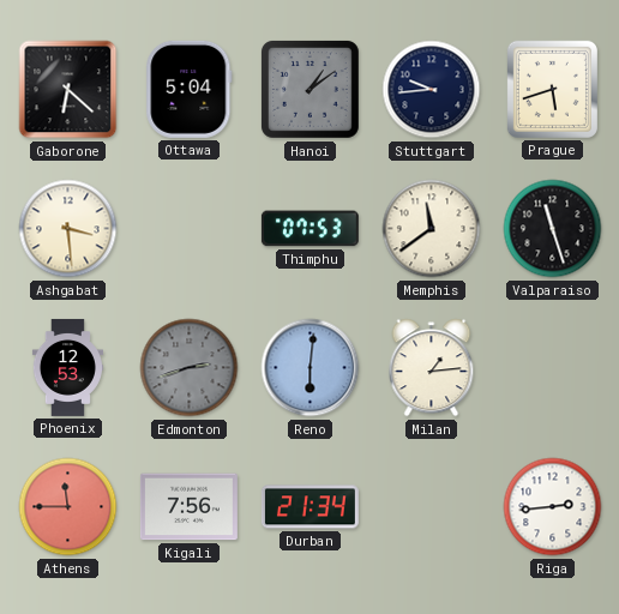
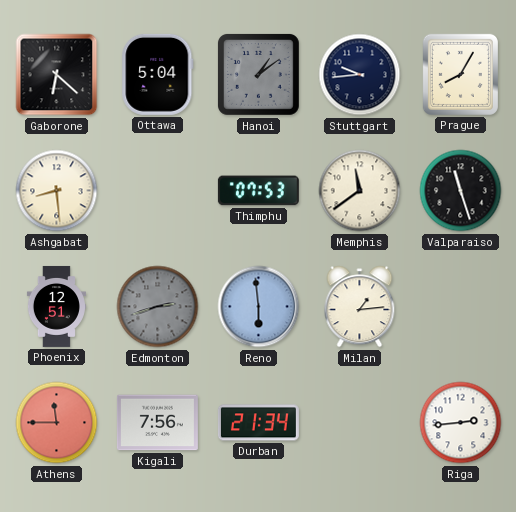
Prague: 5:42 -> 8:05
Ashgabat: 3:29 -> 8:29
Phoenix: 12:53 -> 12:51
Reno: 6:01 -> 5:59
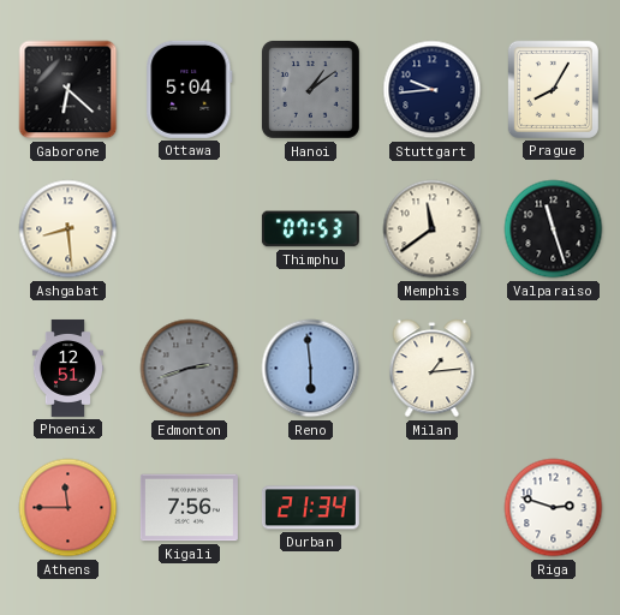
Riga: 2:44 -> 2:48
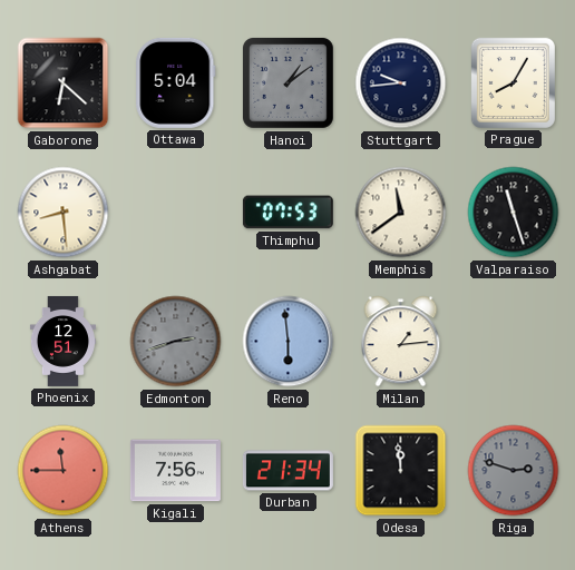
Odesa: none -> 11:59
Riga dial: white -> grey
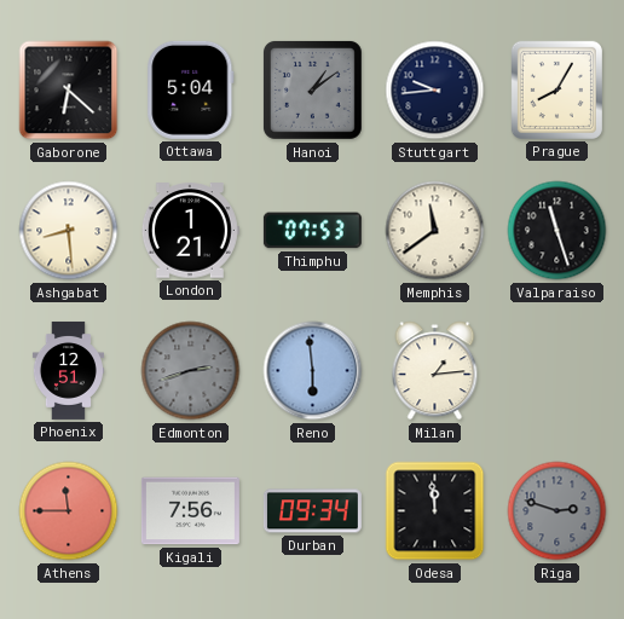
London: none -> 1:21
Durban: 21:34 -> 09:34
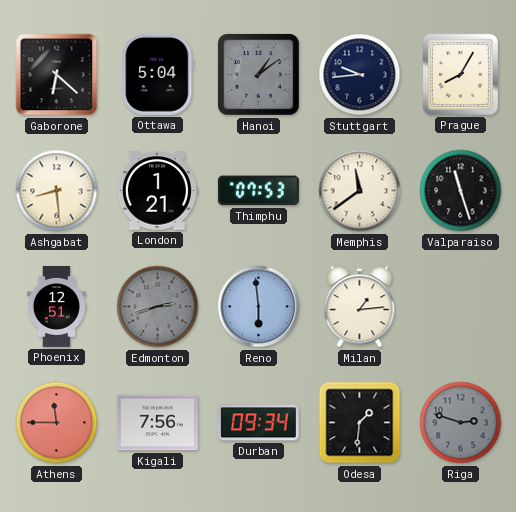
Odesa: 11:59 -> 1:31
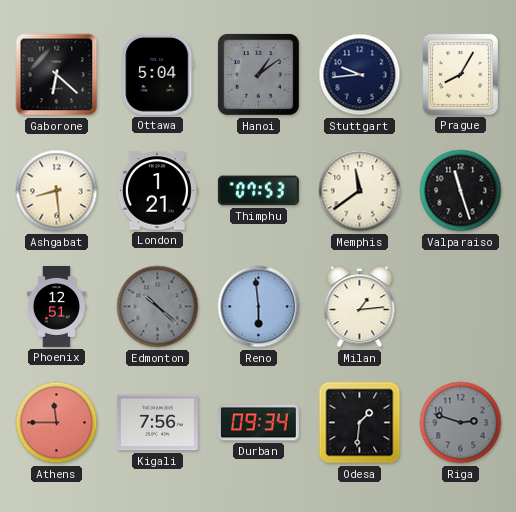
Edmonton: 2:42 -> 10:22
